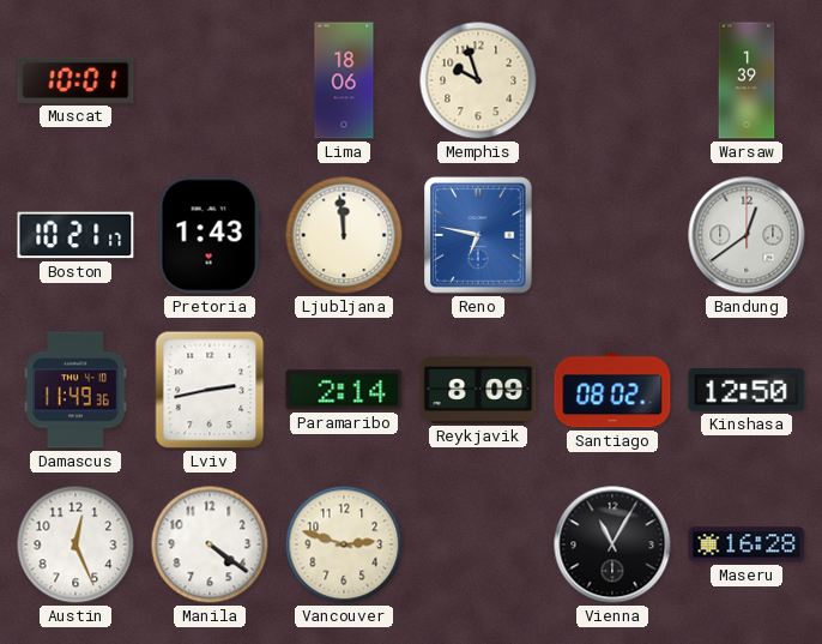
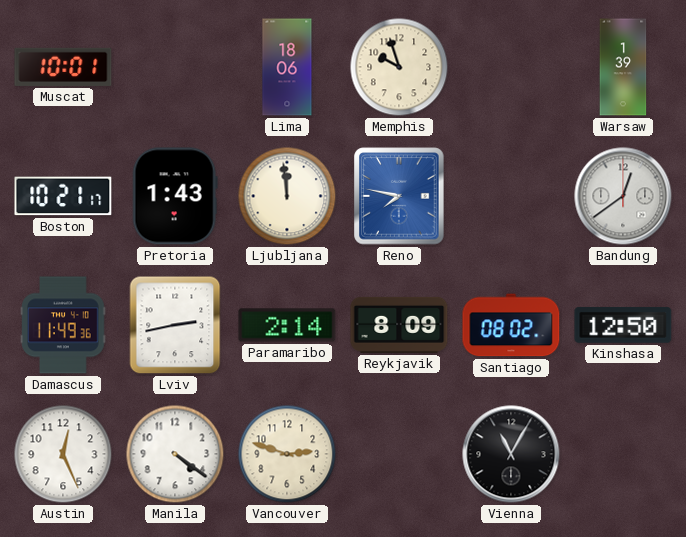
Reno: 6:47 -> 7:47
Maseru: 16:28 -> none
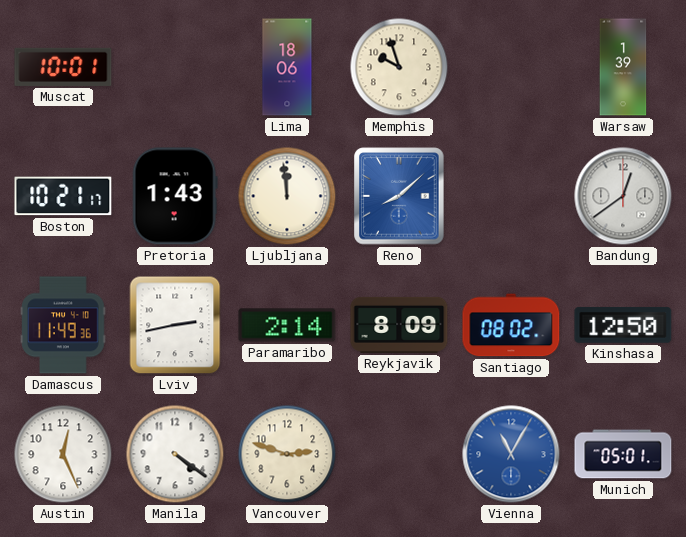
Reno: 7:47 -> 8:08
Vienna dial: black -> blue
Munich: none -> 05:01
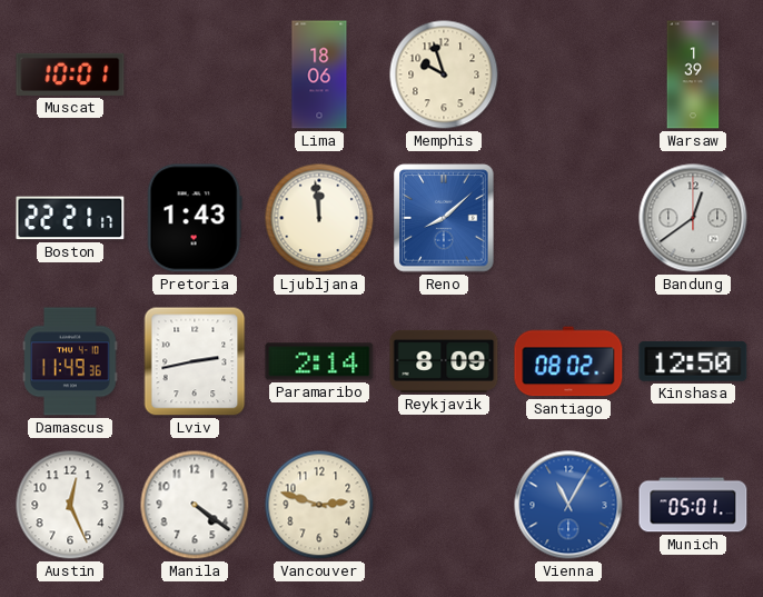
Boston: 10:21 -> 22:21
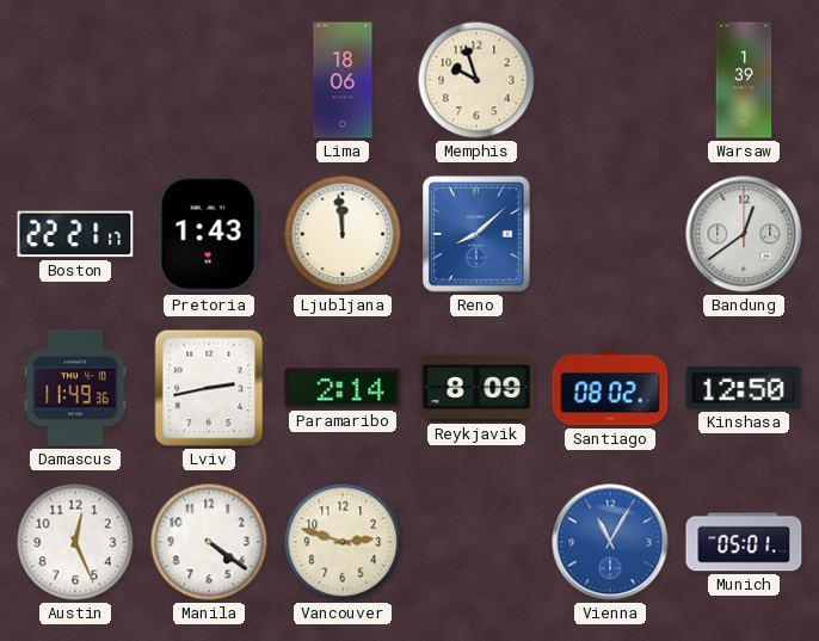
Muscat: 10:01 -> none
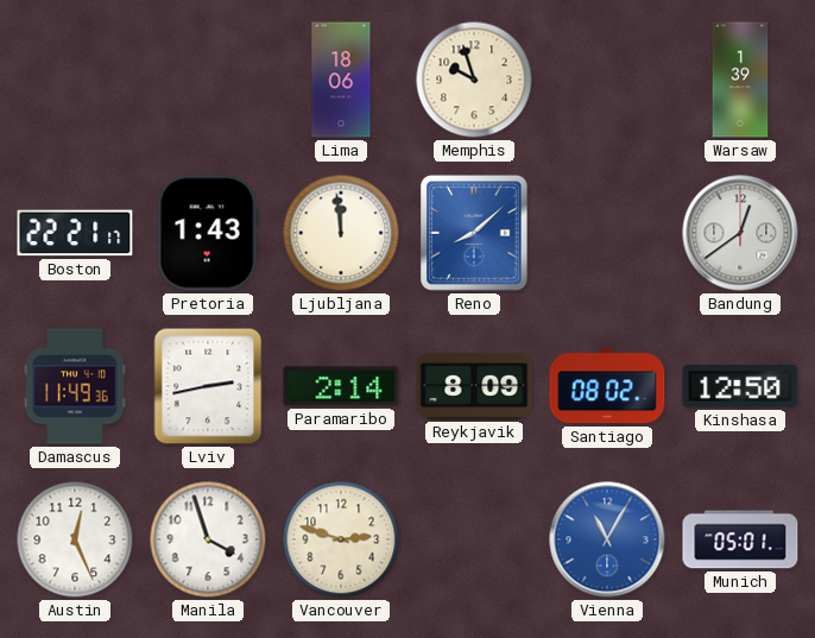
Manila: 4:21 -> 3:57
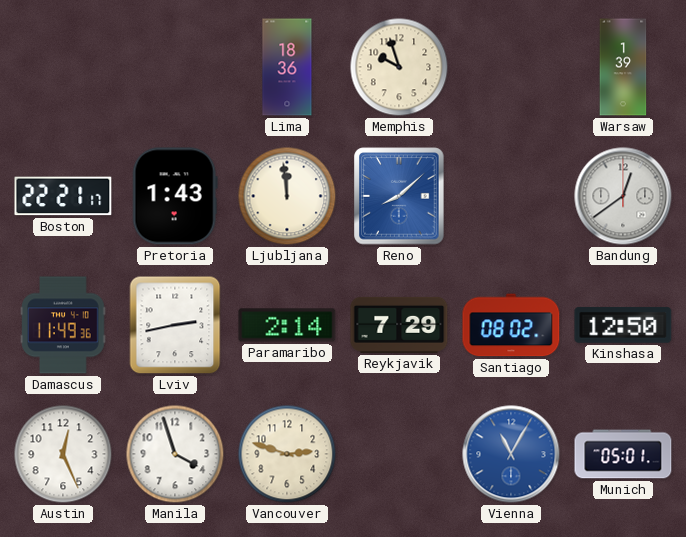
Lima: 18:06 -> 18:36
Reykjavik: 8:09 -> 7:29
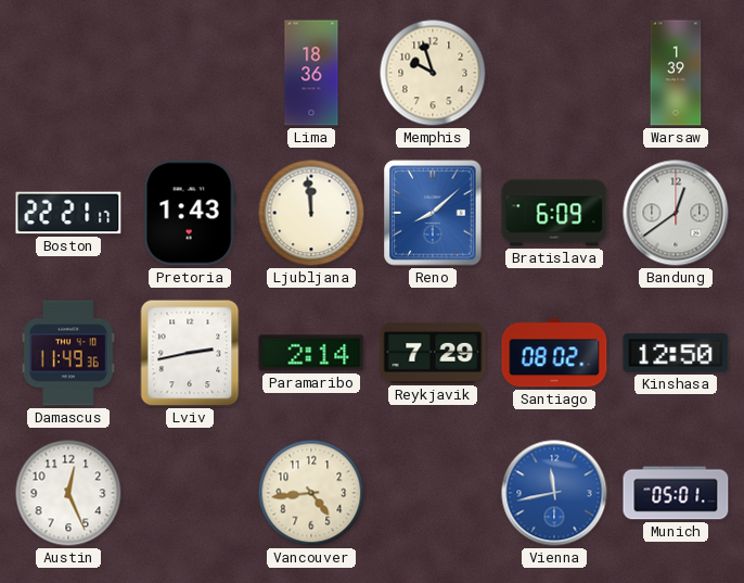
Bratislava: none -> 6:09
Manila: 3:57 -> none
Vancouver: 2:48 -> 4:44
Vienna: 11:05 -> 11:43
